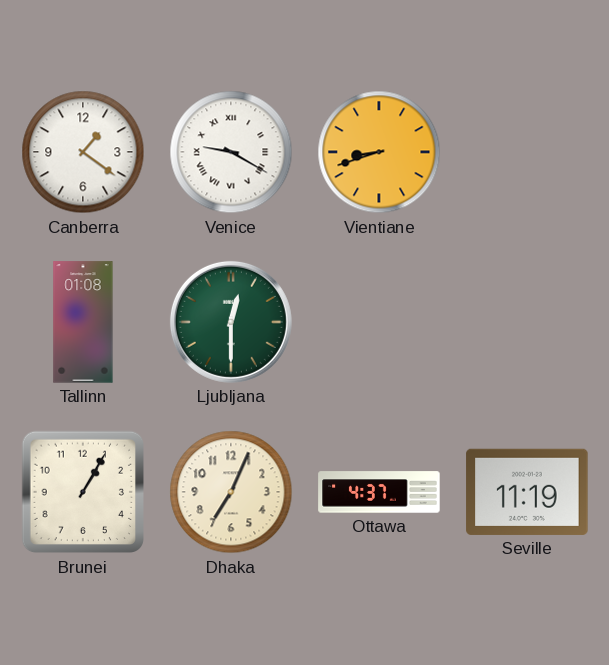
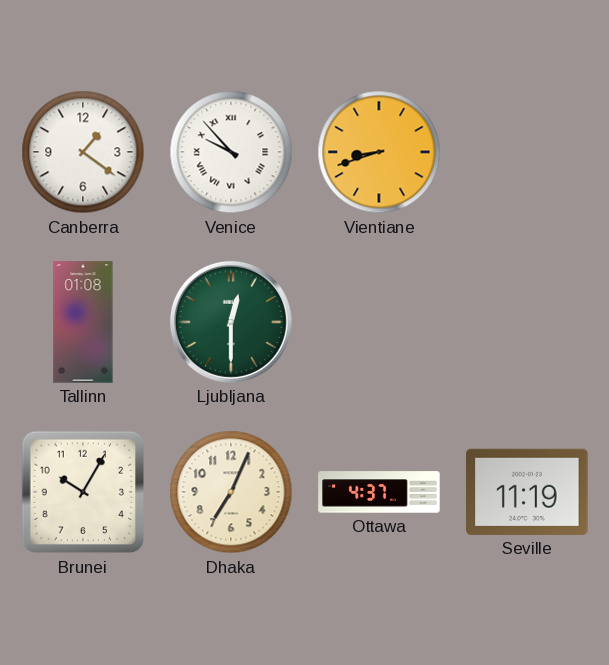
Venice: 9:20 -> 9:53
Brunei: 1:05 -> 10:05
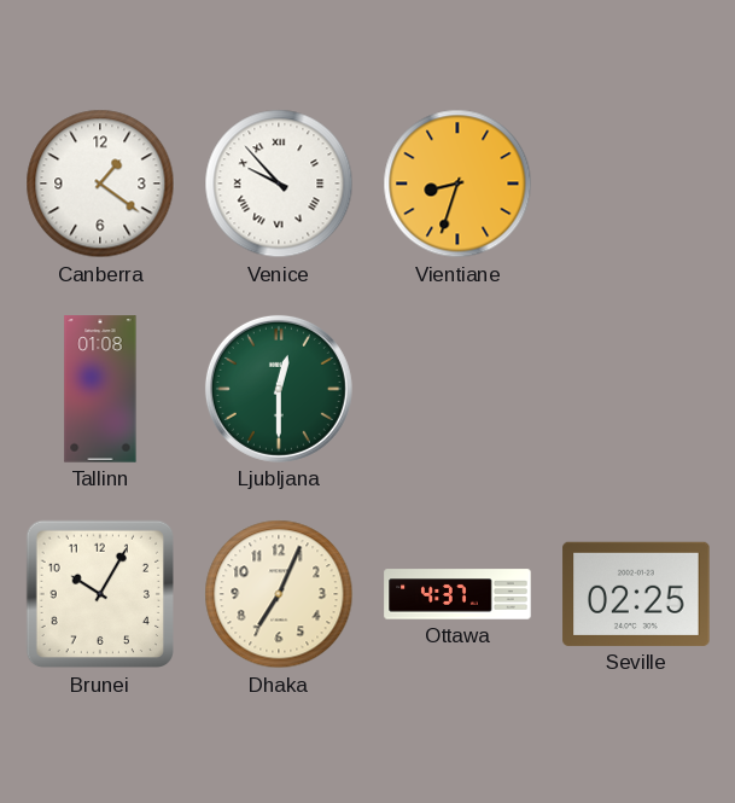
Vientiane: 8:42 -> 8:33
Seville: 11:19 -> 02:25
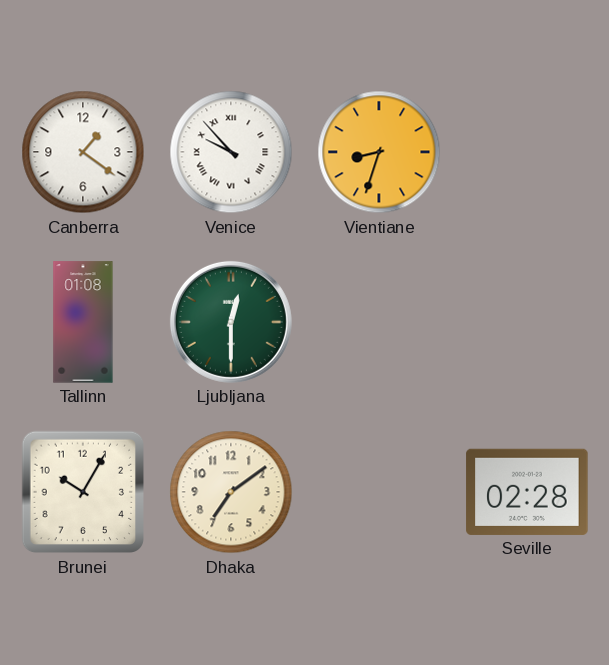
Dhaka: 7:04 -> 7:09
Ottawa: 4:37 -> none
Seville: 02:25 -> 02:28
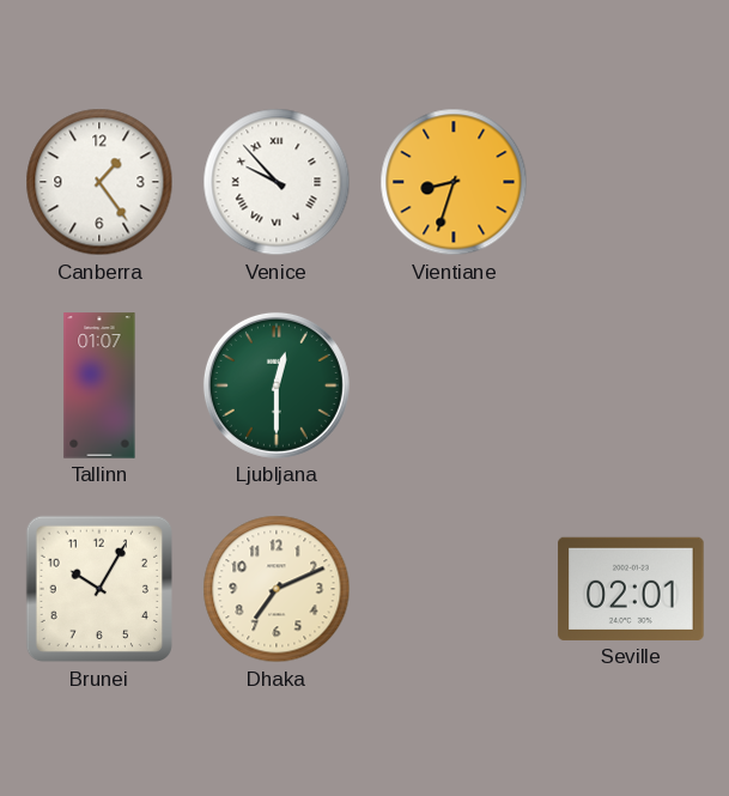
Canberra: 1:21 -> 1:24
Tallinn: 01:08 -> 01:07
Dhaka: 7:09 -> 7:11
Seville: 02:28 -> 02:01
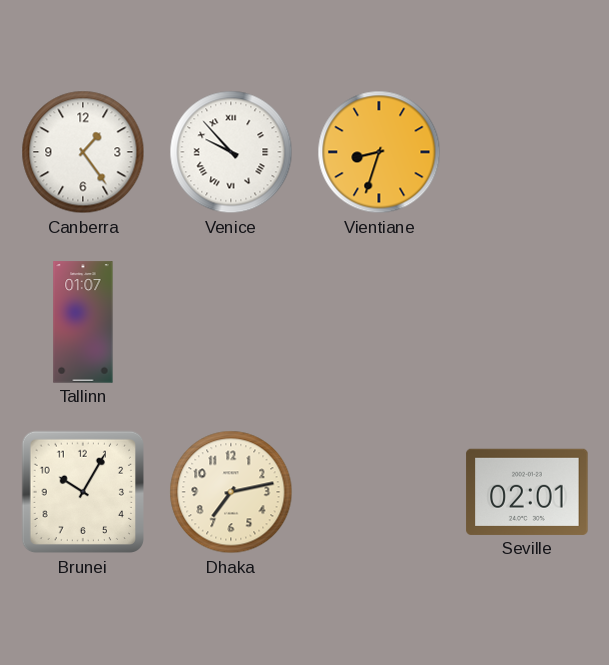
Ljubljana: 12:30 -> none
Dhaka: 7:11 -> 7:13
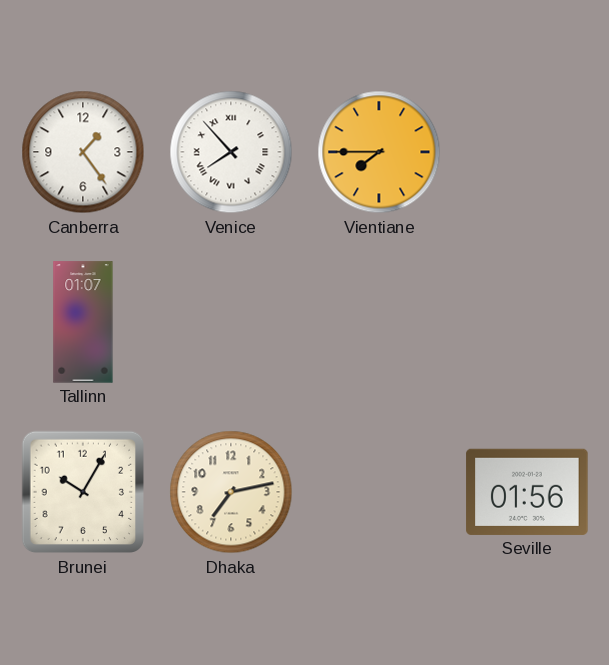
Venice: 9:53 -> 7:53
Vientiane: 8:33 -> 7:45
Seville: 02:01 -> 01:56
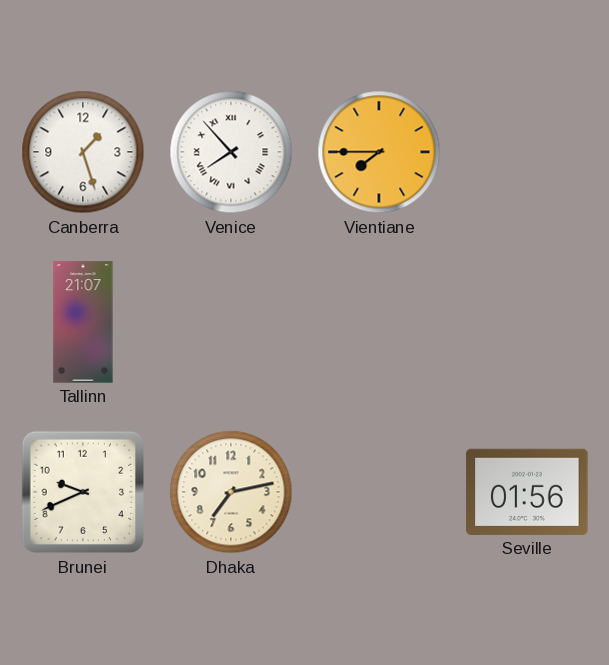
Canberra: 1:24 -> 1:27
Tallinn: 01:07 -> 21:07
Brunei: 10:05 -> 9:41
